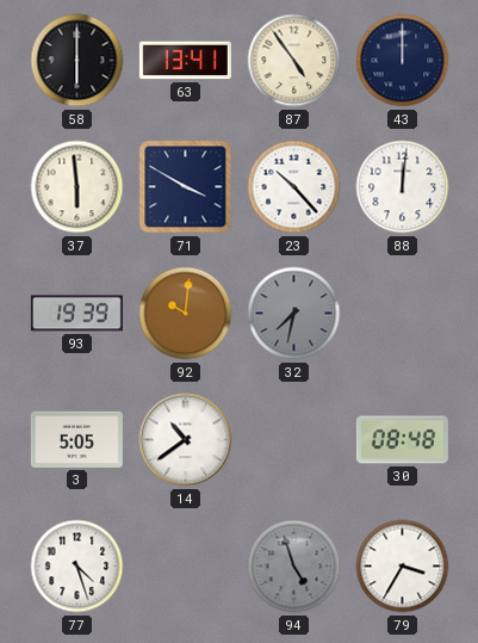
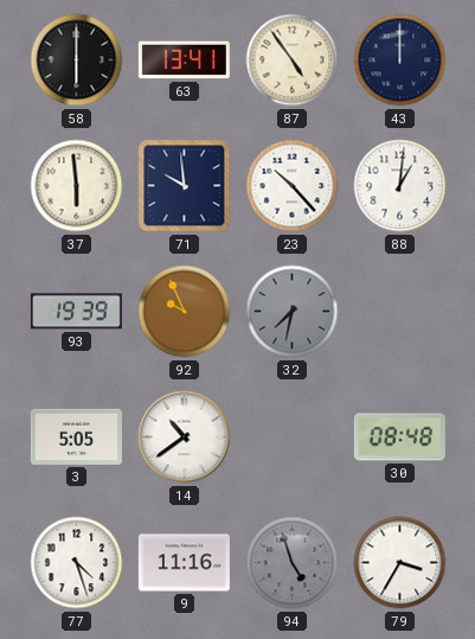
71: 3:50 -> 9:59
88: 12:01 -> 1:01
92: 10:01 -> 9:56
9: none -> 11:16
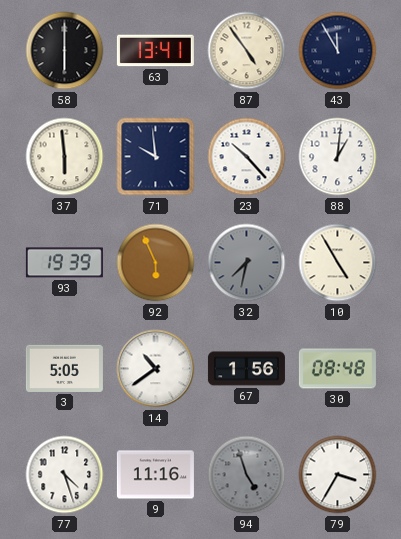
43: 12:00 -> 11:55
92: 9:56 -> 5:56
10: none -> 4:55
67: none -> 1:56
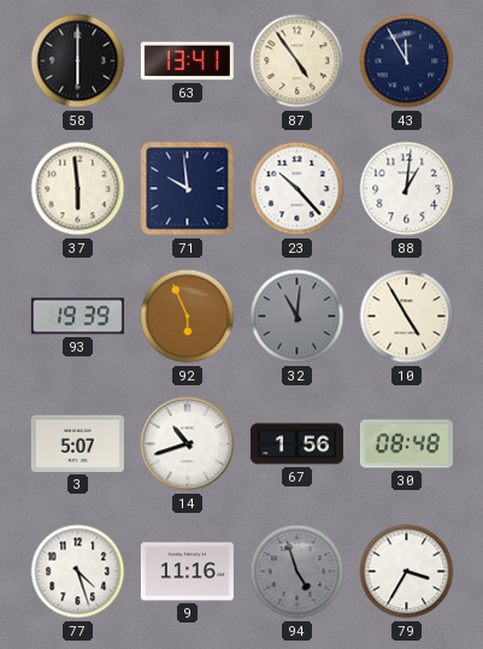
32: 7:32 -> 11:01
3: 5:05 -> 5:07
14: 10:39 -> 10:42
